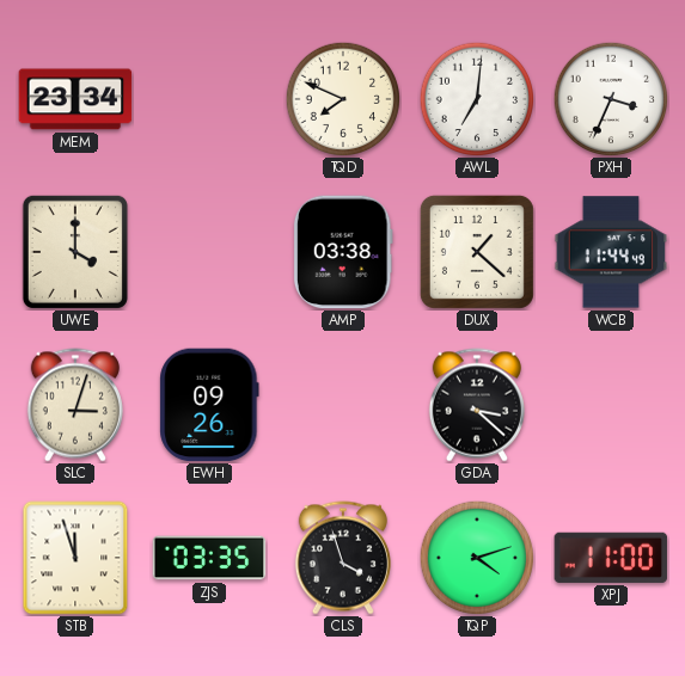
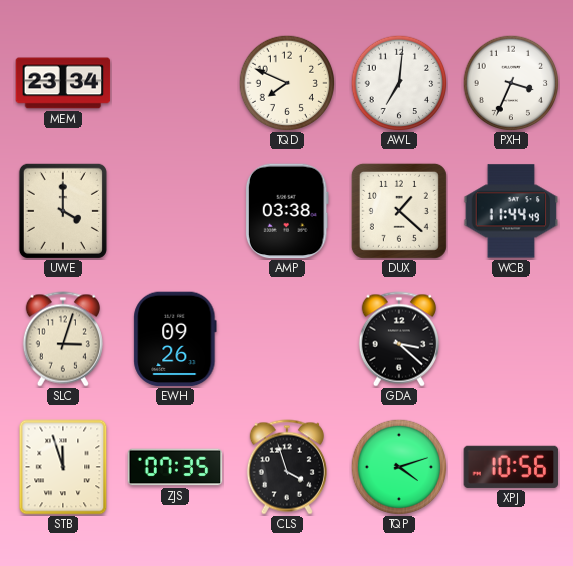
ZJS: 03:35 -> 07:35
XPJ: 11:00 -> 10:56
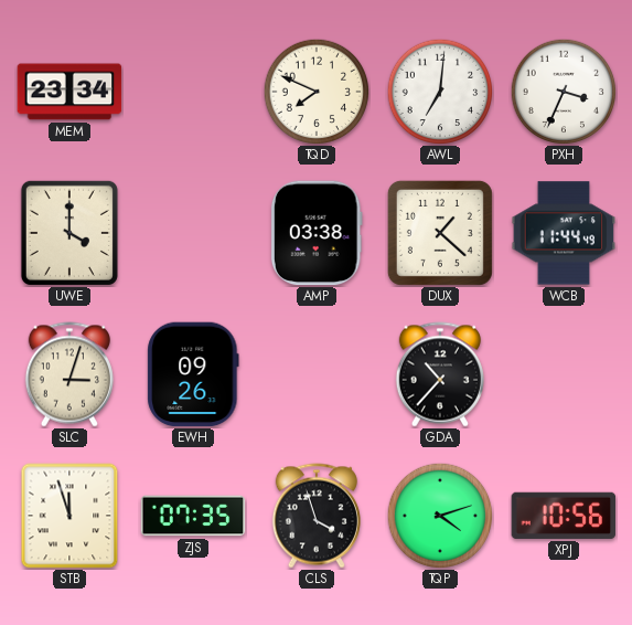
GDA: 3:22 -> 10:37
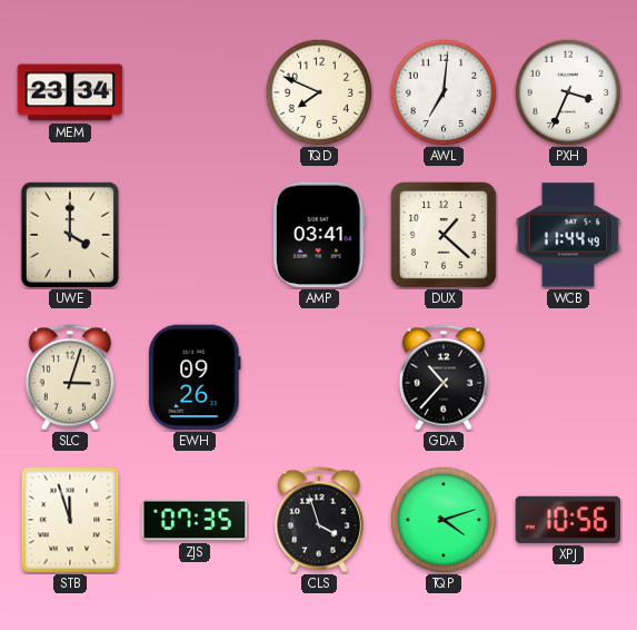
AMP: 03:38 -> 03:41
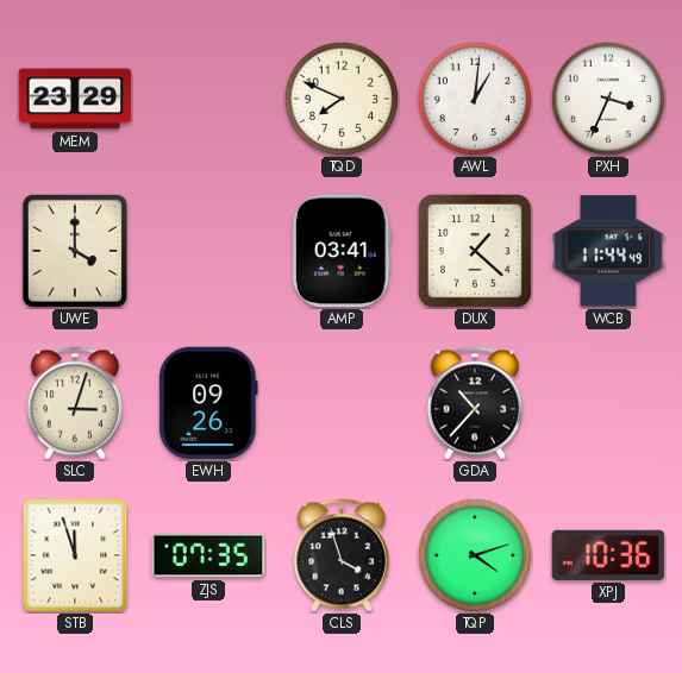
MEM: 23:34 -> 23:29
AWL: 7:01 -> 1:01
XPJ: 10:56 -> 10:36
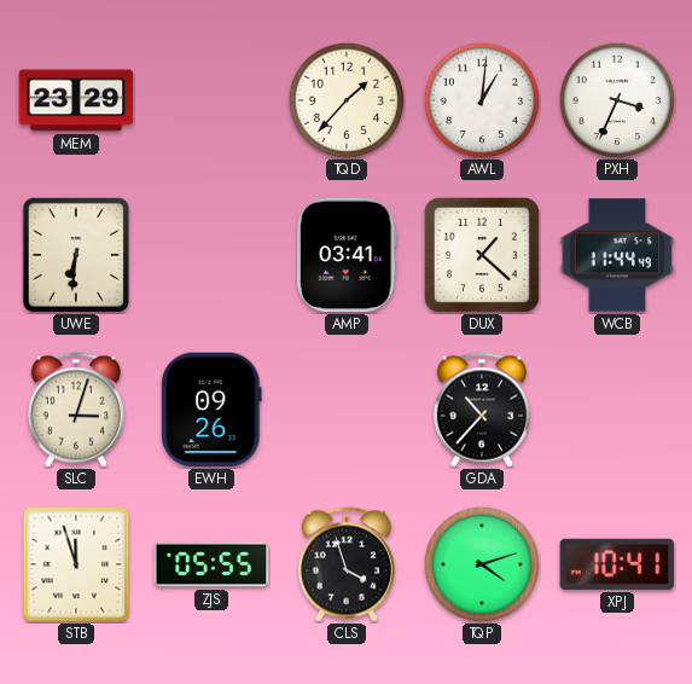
TQD: 7:49 -> 1:37
UWE: 4:00 -> 6:31
ZJS: 07:35 -> 05:55
XPJ: 10:36 -> 10:41
